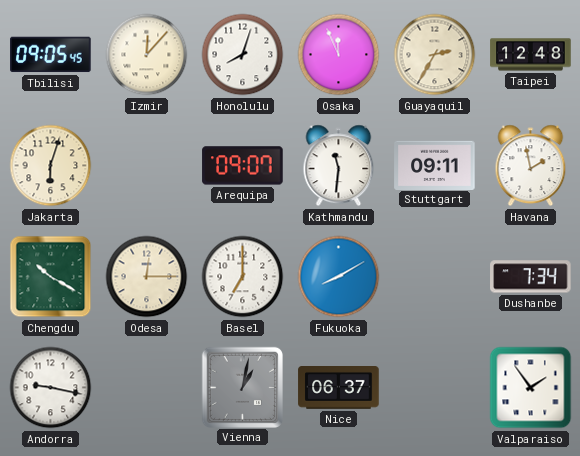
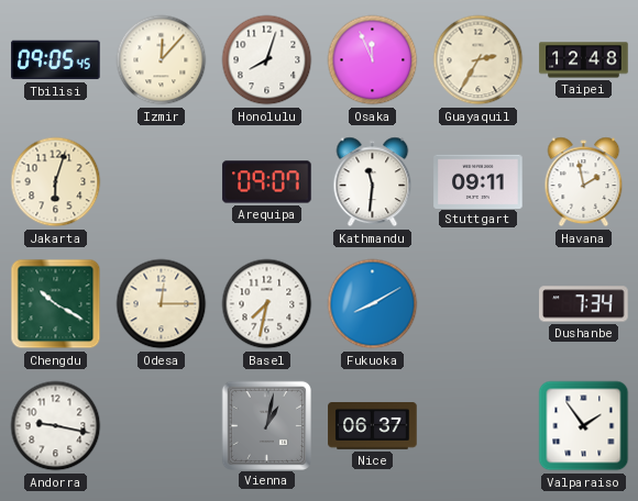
Basel: 7:00 -> 7:32
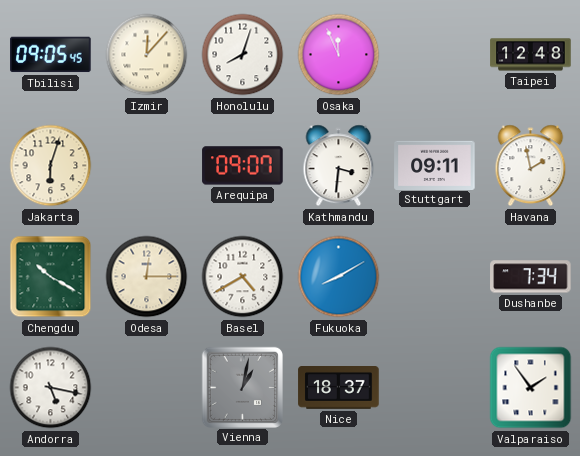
Guayaquil: 2:35 -> none
Kathmandu: 11:31 -> 3:31
Basel: 7:32 -> 4:40
Andorra: 9:17 -> 5:17
Nice: 06:37 -> 18:37
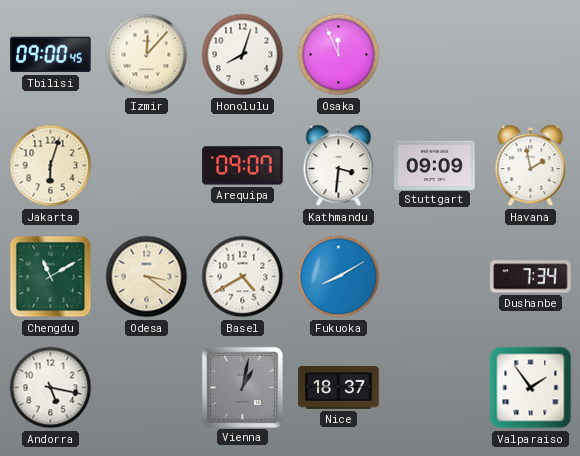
Tbilisi: 09:05 -> 09:00
Taipei: 12:48 -> none
Stuttgart: 09:11 -> 09:09
Chengdu: 10:20 -> 11:10
Odesa: 12:15 -> 3:21
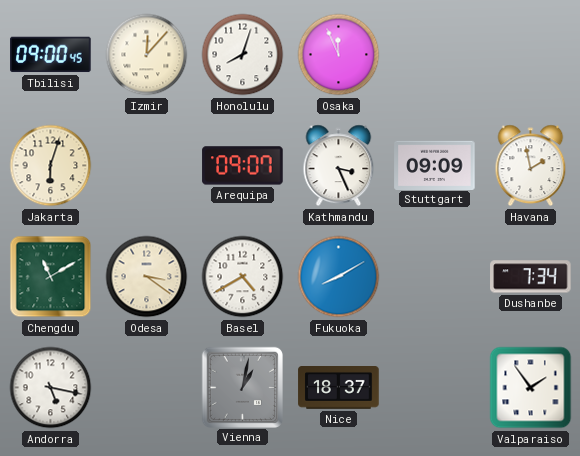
Kathmandu: 3:31 -> 3:26
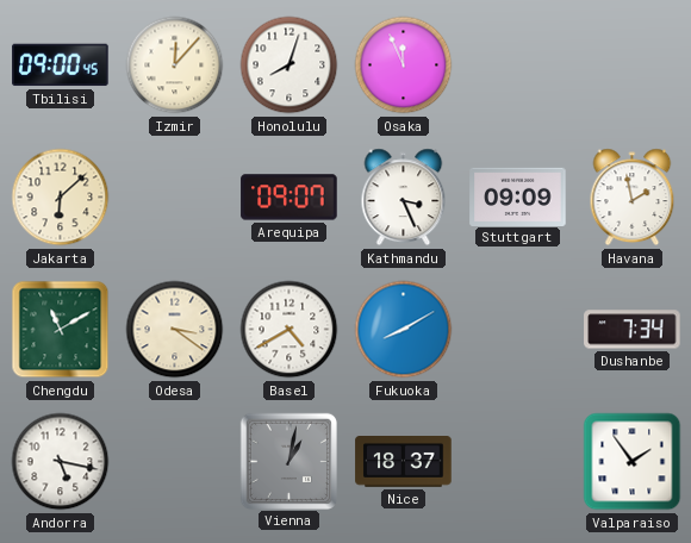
Jakarta: 6:03 -> 6:08
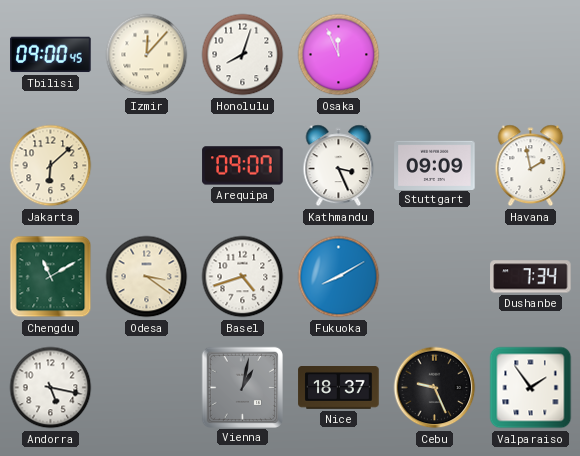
Basel: 4:40 -> 4:42
Cebu: none -> 9:26
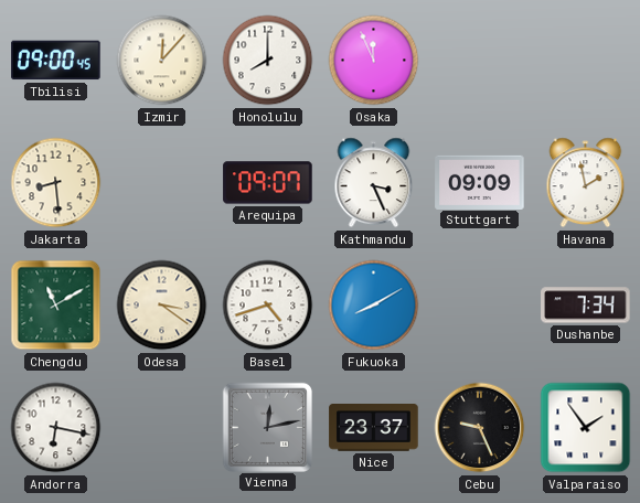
Honolulu: 8:03 -> 8:00
Jakarta: 6:08 -> 8:29
Andorra: 5:17 -> 6:17
Vienna: 1:02 -> 12:13
Nice: 18:37 -> 23:37
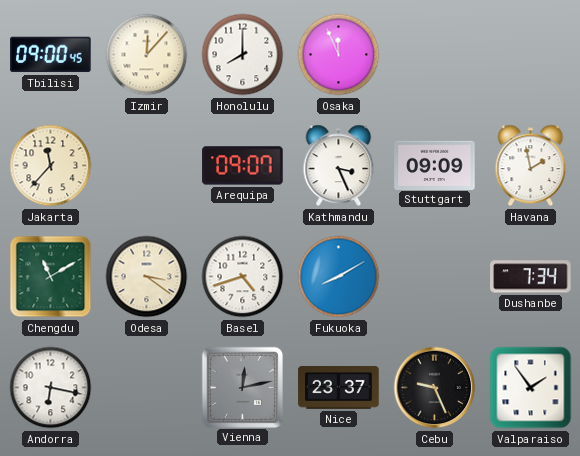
Jakarta: 8:29 -> 11:37
